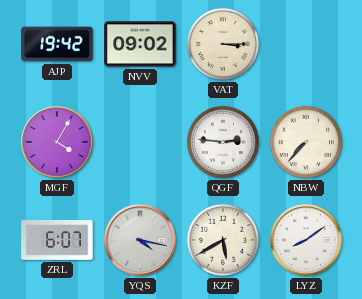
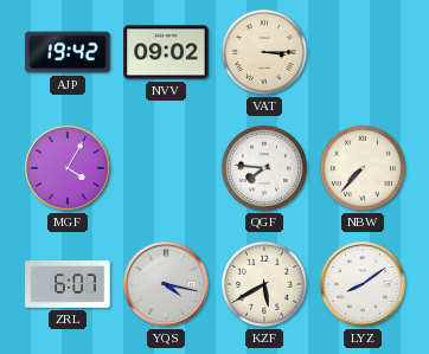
QGF: 2:46 -> 7:46
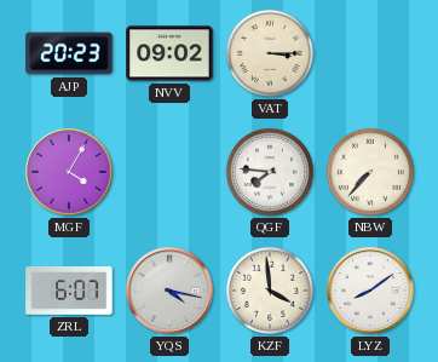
AJP: 19:42 -> 20:23
KZF: 5:40 -> 3:59
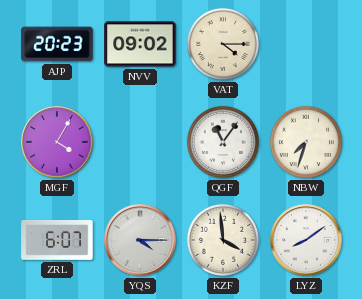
VAT: 3:15 -> 4:15
QGF: 7:46 -> 11:06
NBW: 7:37 -> 7:33
YQS: 4:17 -> 4:15
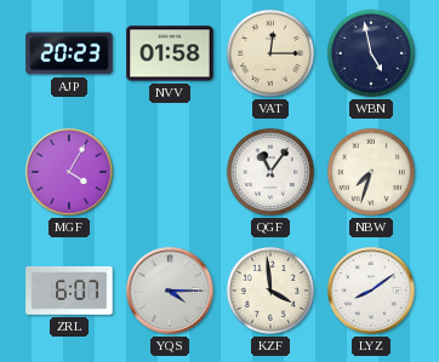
NVV: 09:02 -> 01:58
VAT: 4:15 -> 12:15
WBN: none -> 4:58
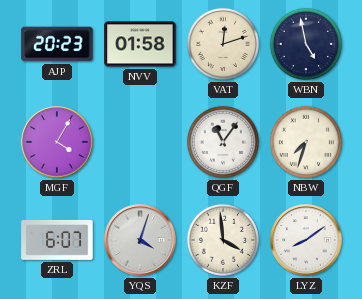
VAT: 12:15 -> 12:12
YQS: 4:15 -> 4:03
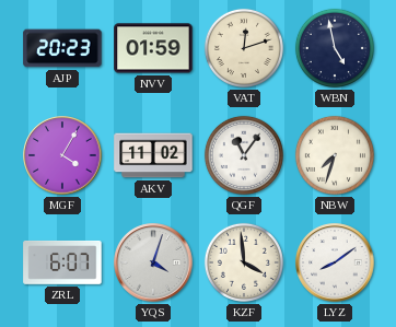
NVV: 01:58 -> 01:59
AKV: none -> 11:02
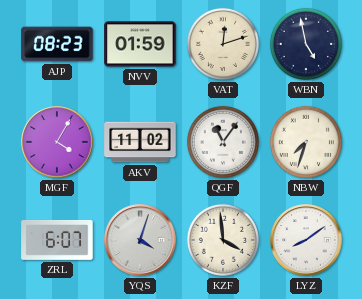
AJP: 20:23 -> 08:23
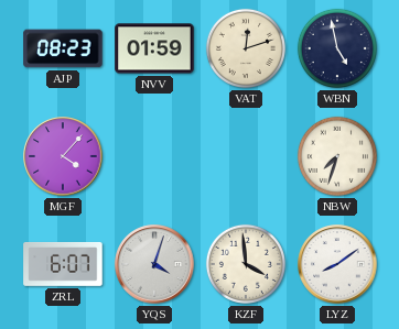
MGF: 4:05 -> 4:07
AKV: 11:02 -> none
QGF: 11:06 -> none
